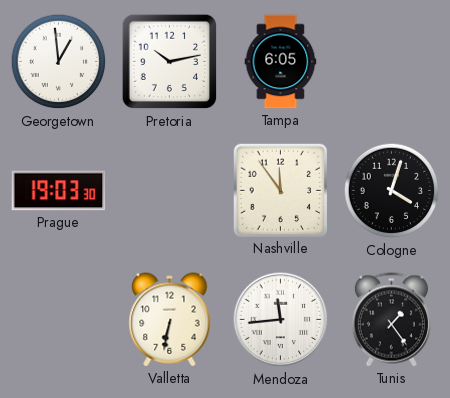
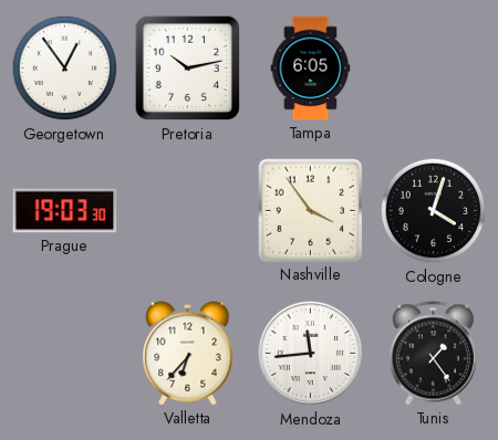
Georgetown: 12:59 -> 12:54
Nashville: 11:54 -> 3:54
Valletta: 6:32 -> 6:37
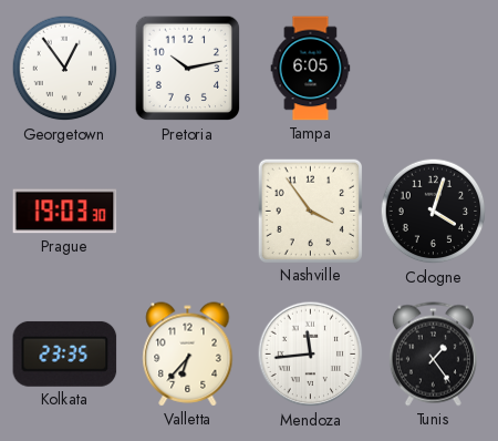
Kolkata: none -> 23:35
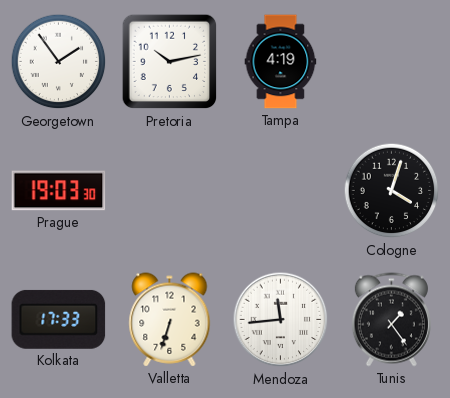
Georgetown: 12:54 -> 1:54
Tampa: 6:05 -> 4:19
Nashville: 3:54 -> none
Kolkata: 23:35 -> 17:33
Valletta: 6:37 -> 6:33
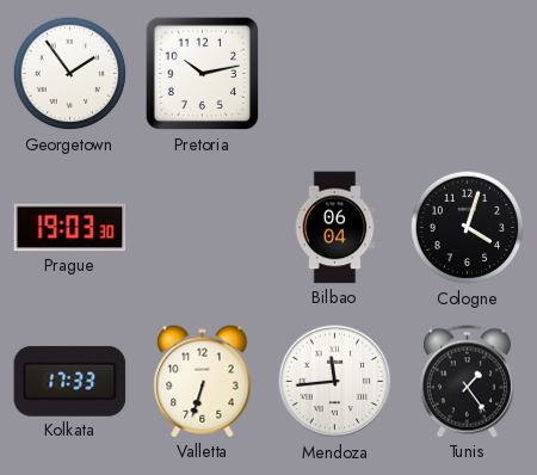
Tampa: 4:19 -> none
Bilbao: none -> 06:04
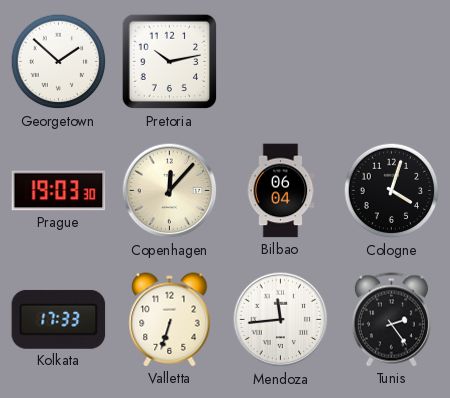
Georgetown: 1:54 -> 1:52
Copenhagen: none -> 12:07
Tunis: 1:24 -> 2:24
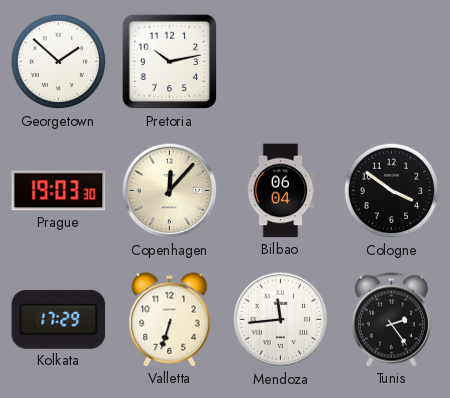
Cologne: 4:03 -> 3:51
Kolkata: 17:33 -> 17:29
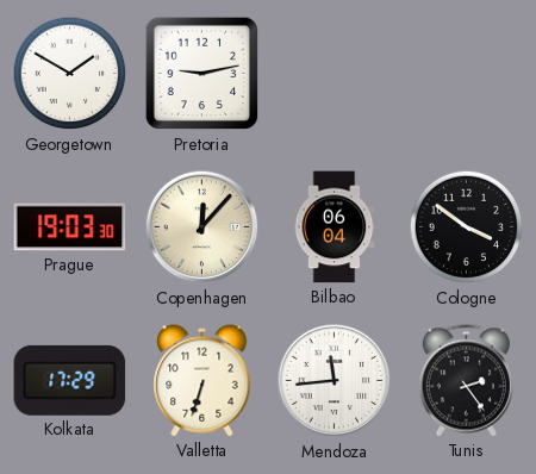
Georgetown: 1:52 -> 1:50
Pretoria: 10:13 -> 9:13
